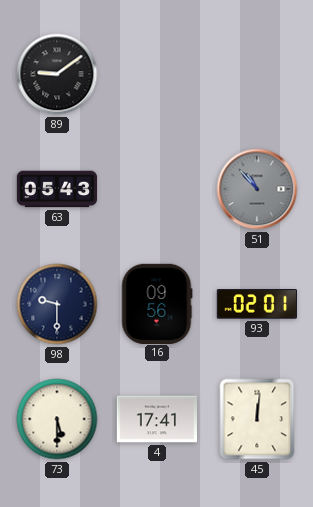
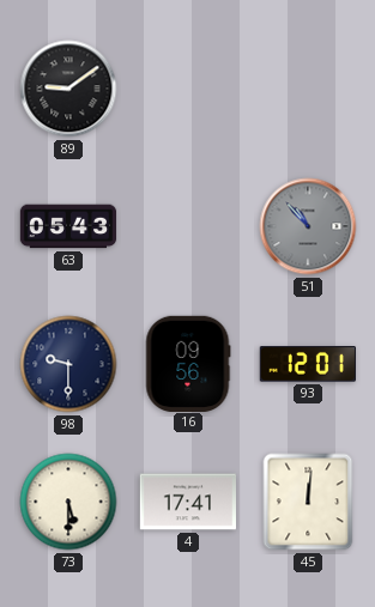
93: 02:01 -> 12:01
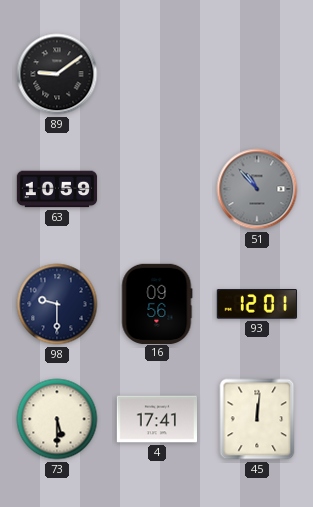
63: 05:43 -> 10:59
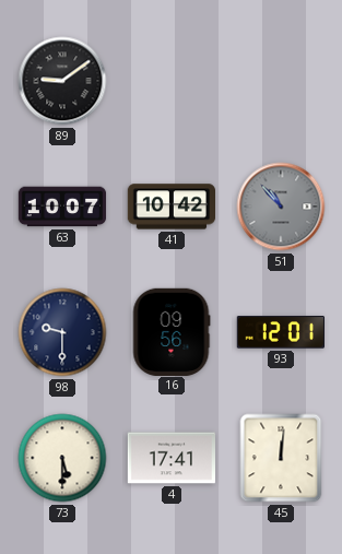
63: 10:59 -> 10:07
41: none -> 10:42
